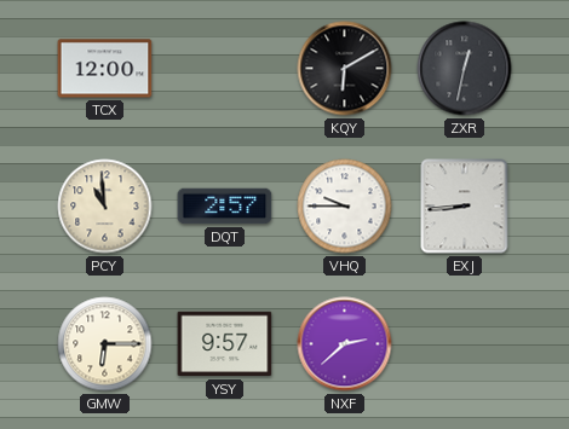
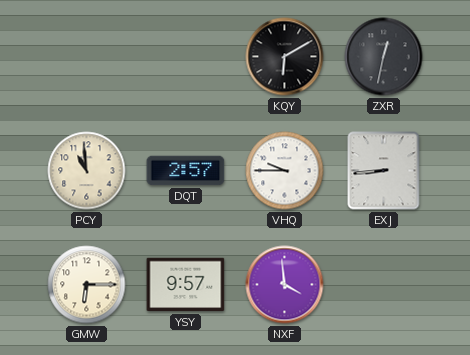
TCX: 12:00 -> none
NXF: 2:38 -> 3:59
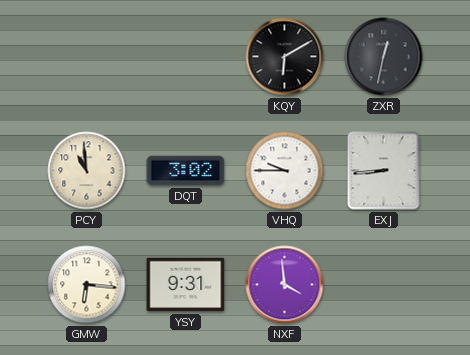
DQT: 2:57 -> 3:02
GMW: 6:15 -> 6:16
YSY: 9:57 -> 9:31
